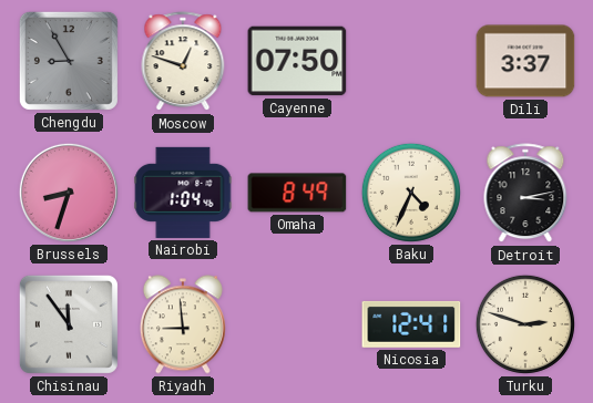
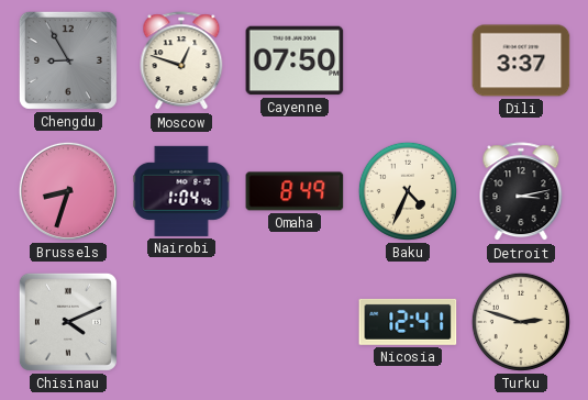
Chisinau: 11:54 -> 4:11
Riyadh: 8:59 -> none
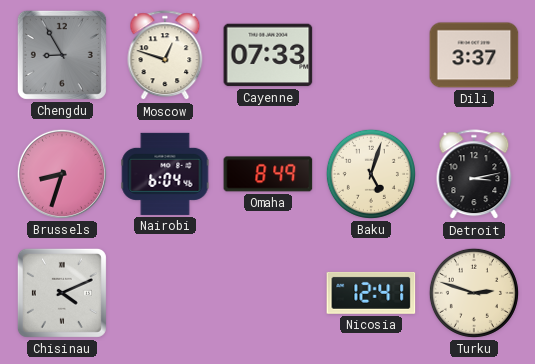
Cayenne: 07:50 -> 07:33
Nairobi: 1:04 -> 6:04
Baku: 4:34 -> 5:03
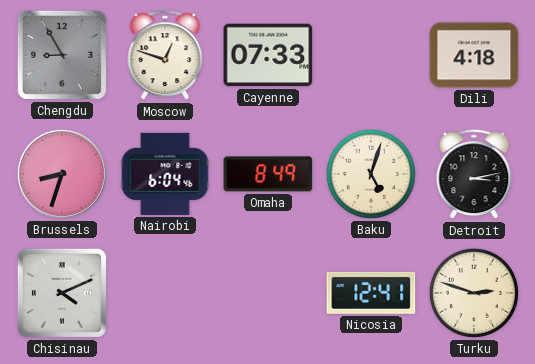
Dili: 3:37 -> 4:18
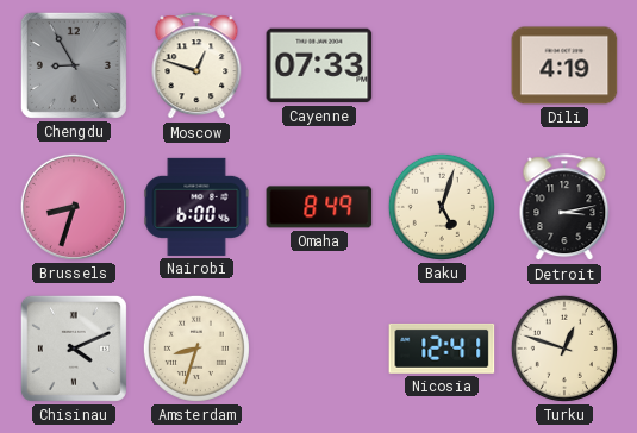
Dili: 4:18 -> 4:19
Nairobi: 6:04 -> 6:00
Amsterdam: none -> 8:33
Turku: 2:48 -> 12:48
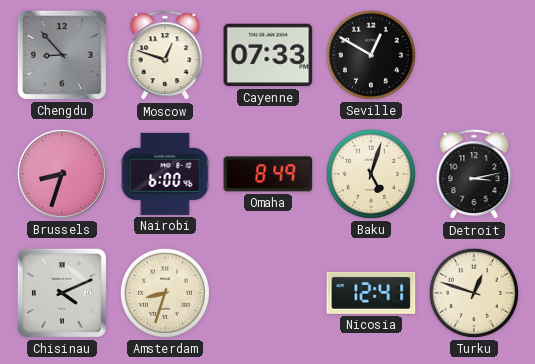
Chengdu: 8:55 -> 8:53
Seville: none -> 12:50
Dili: 4:19 -> none
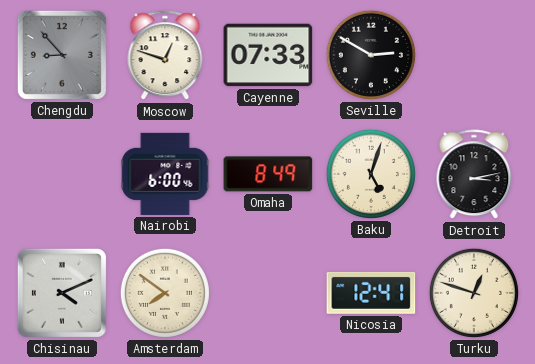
Seville: 12:50 -> 2:50
Brussels: 8:33 -> none
Amsterdam: 8:33 -> 7:51
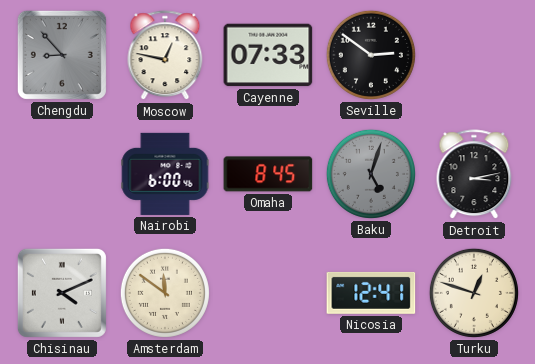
Moscow: 12:48 -> 12:47
Seville: 2:50 -> 2:51
Omaha: 8:49 -> 8:45
Baku dial: cream -> grey
Amsterdam: 7:51 -> 11:51
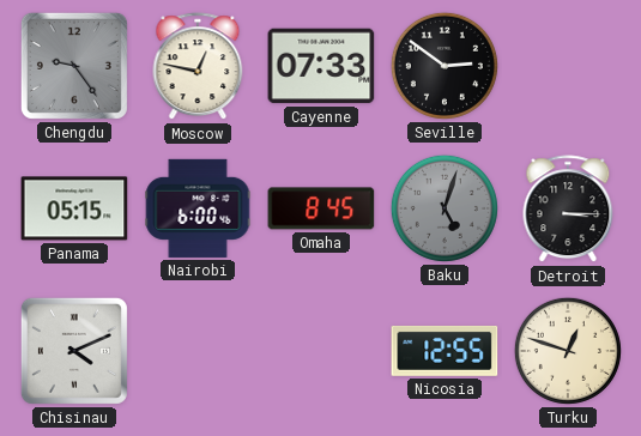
Chengdu: 8:53 -> 9:24
Panama: none -> 05:15
Detroit: 3:13 -> 3:15
Amsterdam: 11:51 -> none
Nicosia: 12:41 -> 12:55
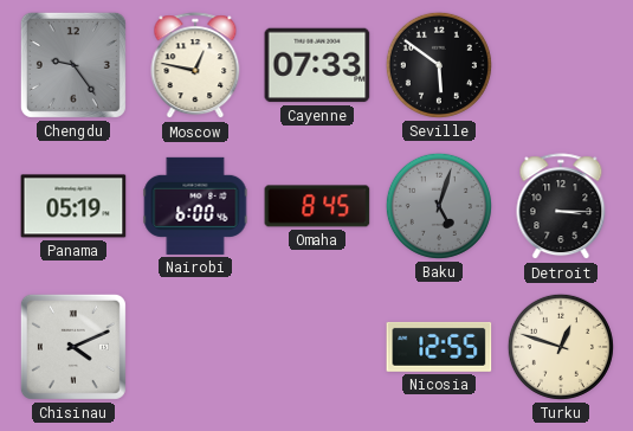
Seville: 2:51 -> 5:51
Panama: 05:15 -> 05:19
